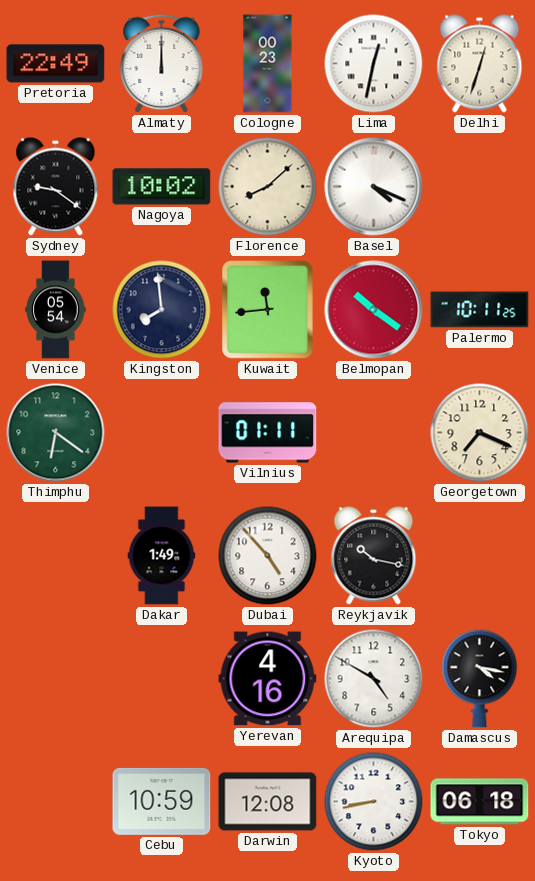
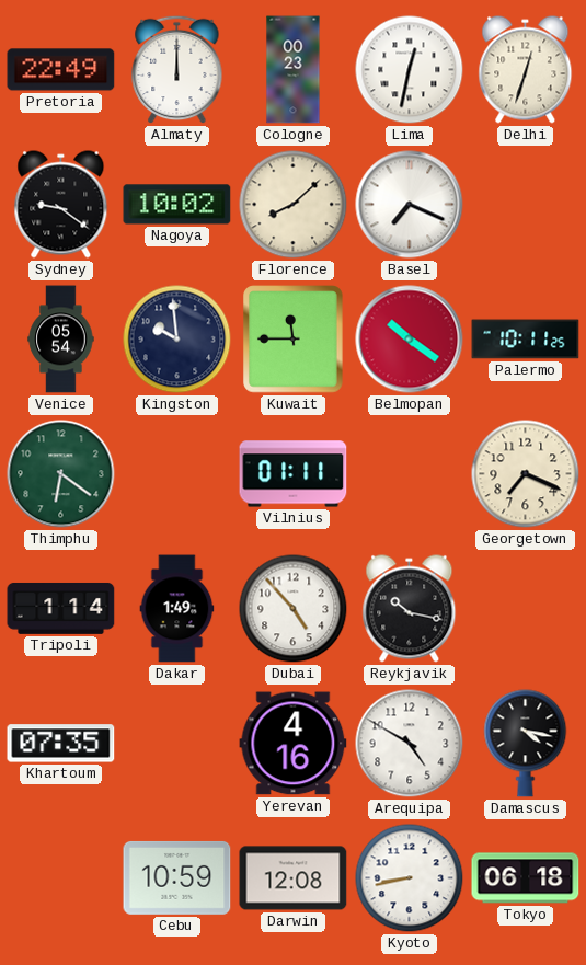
Basel: 4:19 -> 7:19
Kingston: 7:59 -> 9:59
Kuwait: 11:44 -> 11:45
Tripoli: none -> 1:14
Khartoum: none -> 07:35
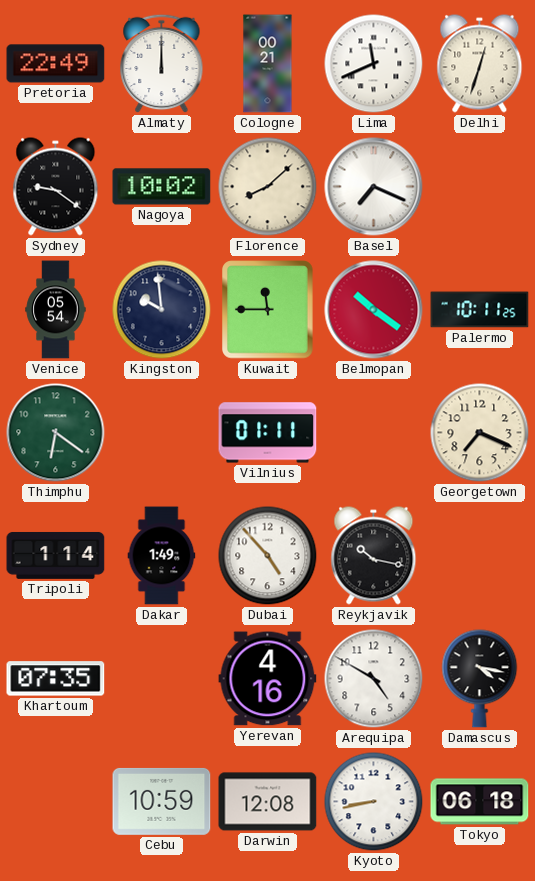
Cologne: 00:23 -> 00:21
Lima: 12:32 -> 11:41
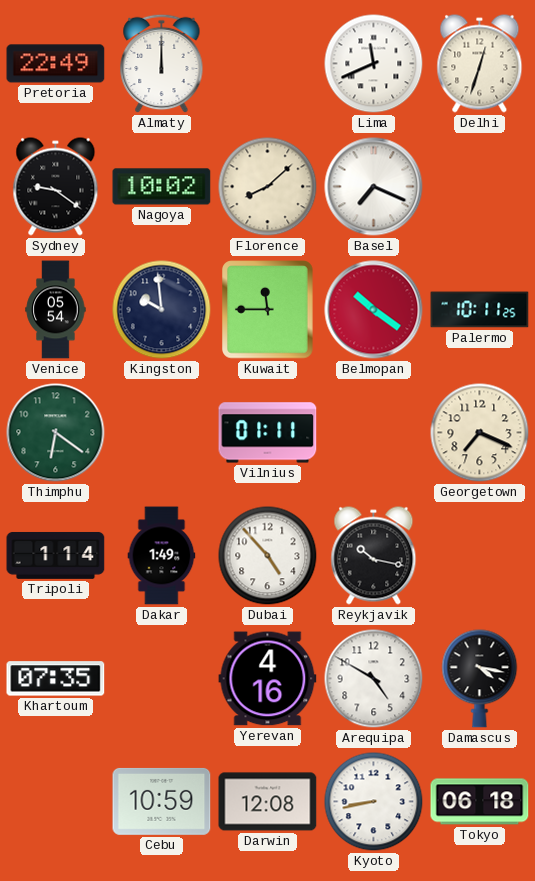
Cologne: 00:21 -> none
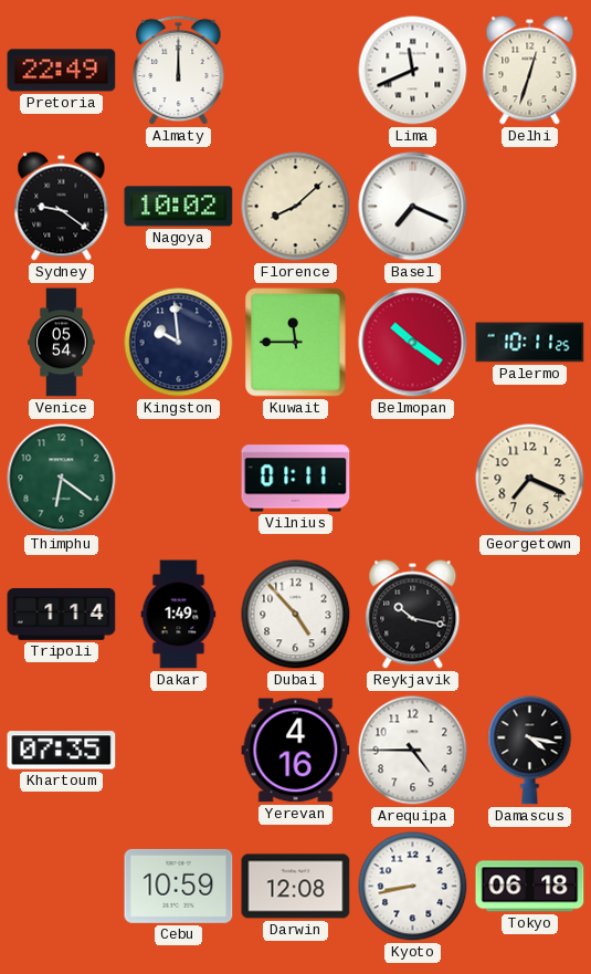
Arequipa: 4:50 -> 4:45
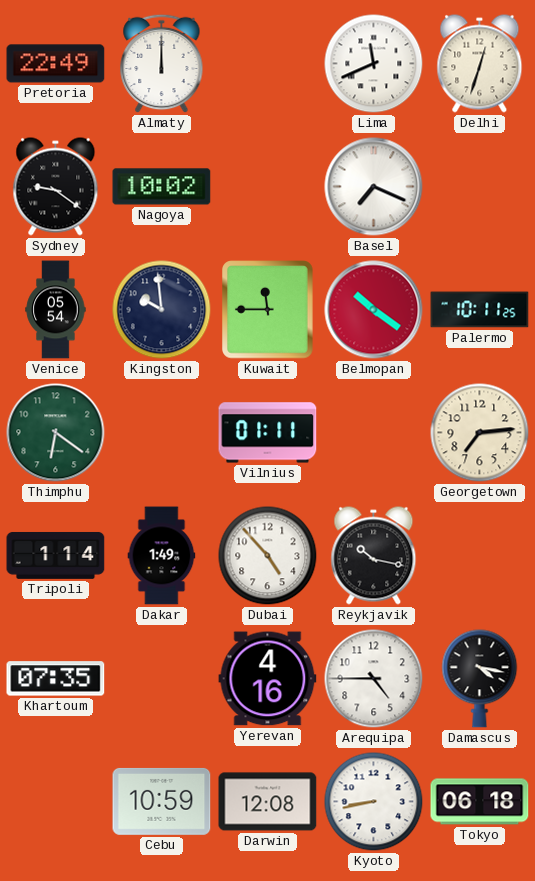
Florence: 8:08 -> none
Georgetown: 7:19 -> 7:14
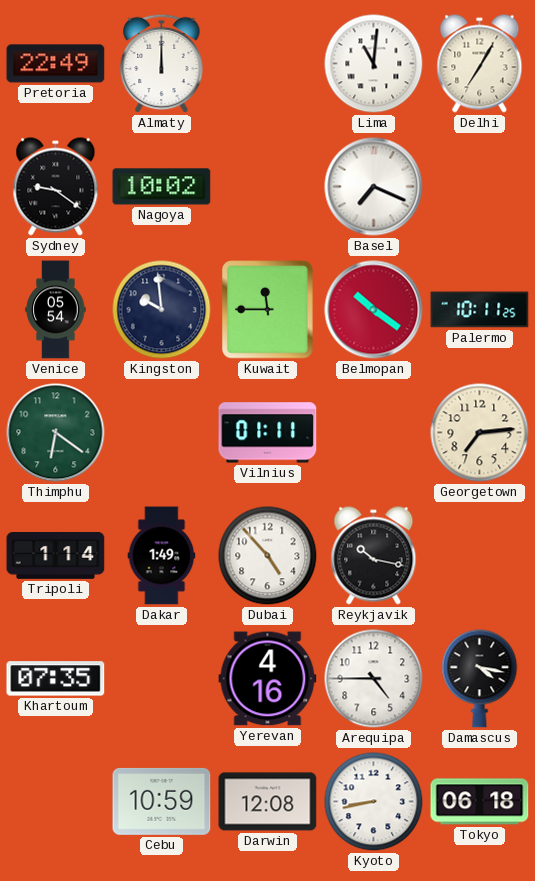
Lima: 11:41 -> 11:01
Delhi: 12:33 -> 7:05
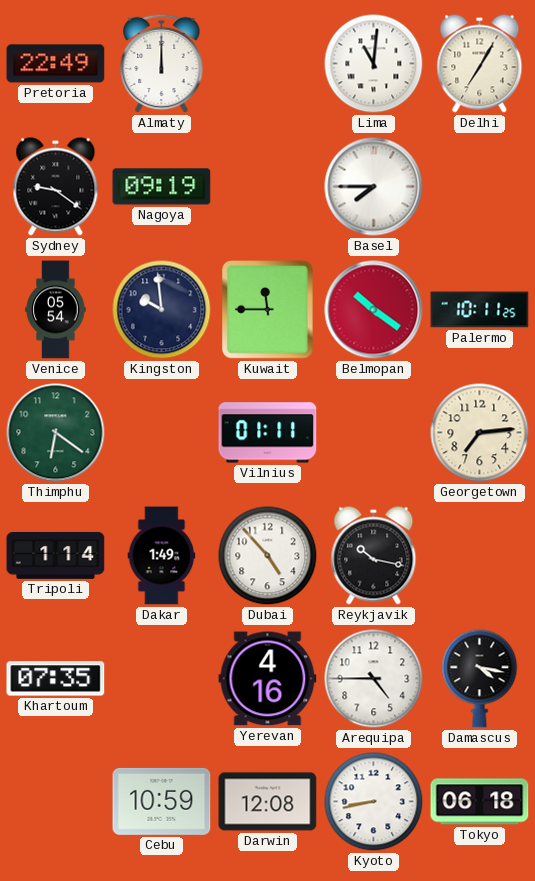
Nagoya: 10:02 -> 09:19
Basel: 7:19 -> 7:45
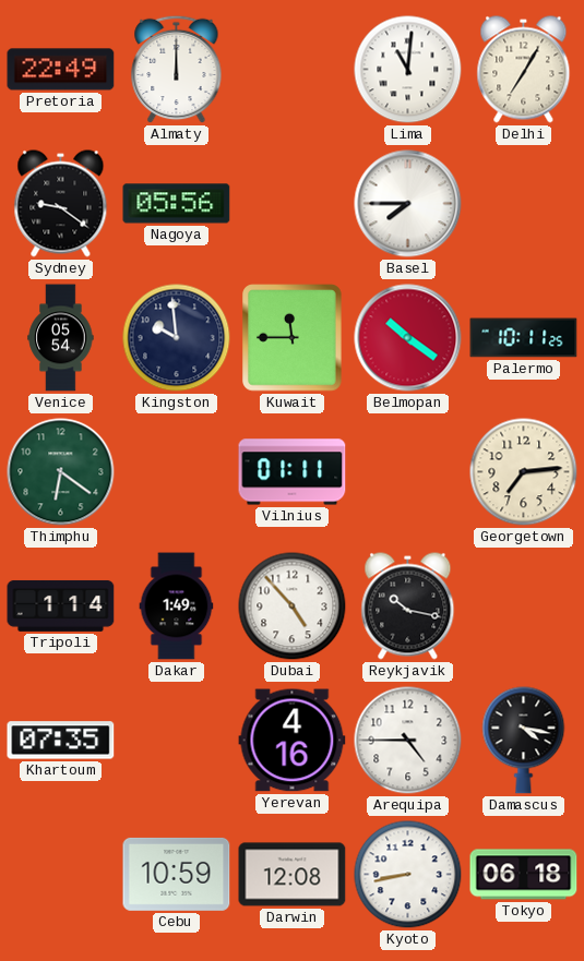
Nagoya: 09:19 -> 05:56
